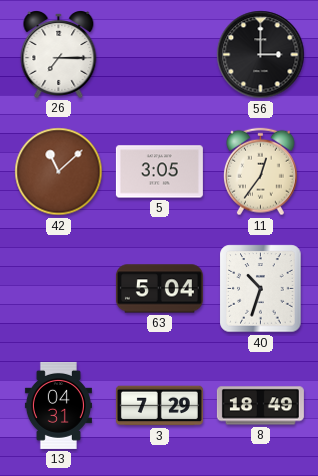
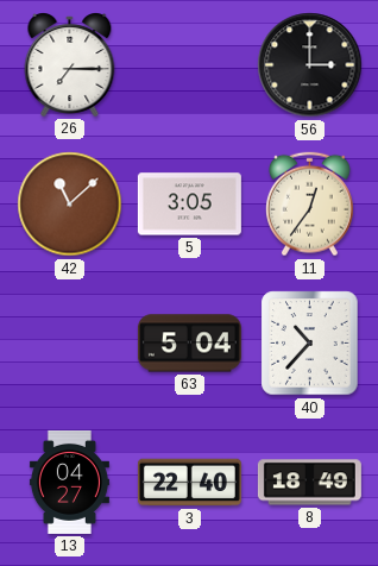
40: 10:33 -> 10:37
13: 04:31 -> 04:27
3: 7:29 -> 22:40
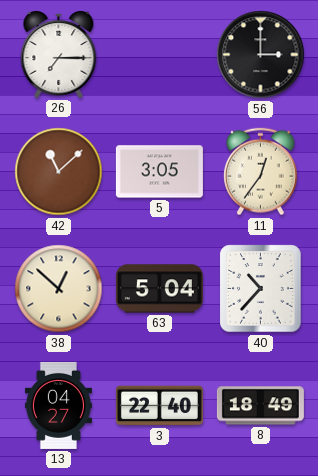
38: none -> 12:52
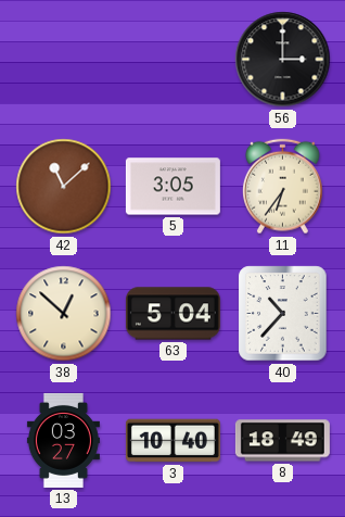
26: 7:15 -> none
11: 12:36 -> 6:36
13: 04:27 -> 03:27
3: 22:40 -> 10:40
